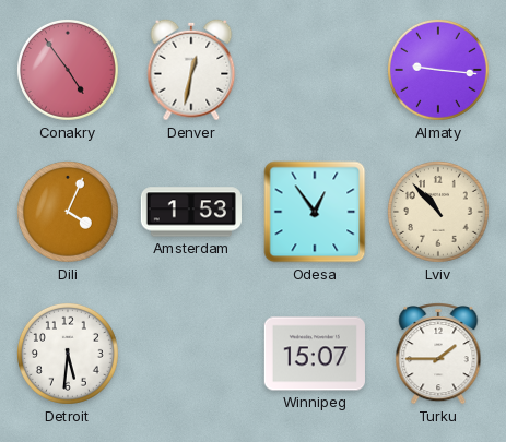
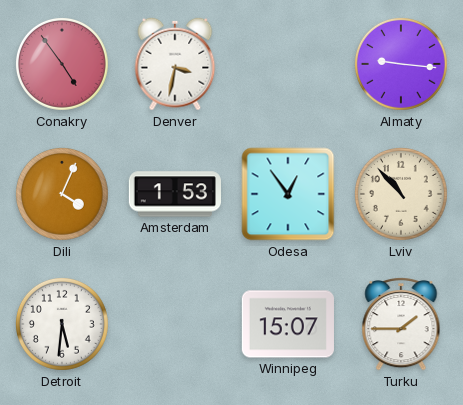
Denver: 12:32 -> 3:32
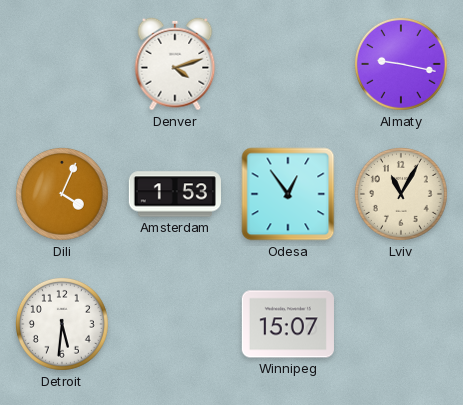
Conakry: 4:54 -> none
Denver: 3:32 -> 4:12
Almaty: 9:16 -> 9:17
Lviv: 10:53 -> 11:05
Turku: 1:45 -> none
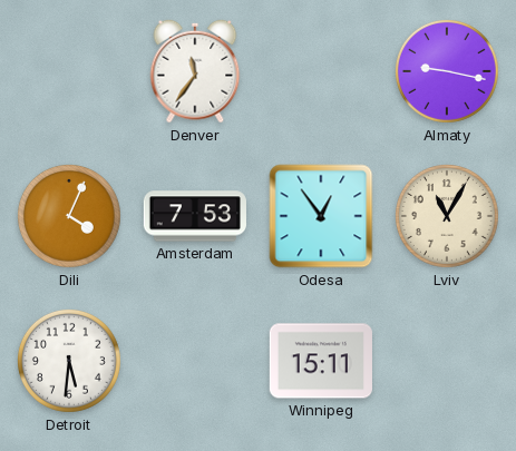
Denver: 4:12 -> 11:36
Amsterdam: 1:53 -> 7:53
Winnipeg: 15:07 -> 15:11
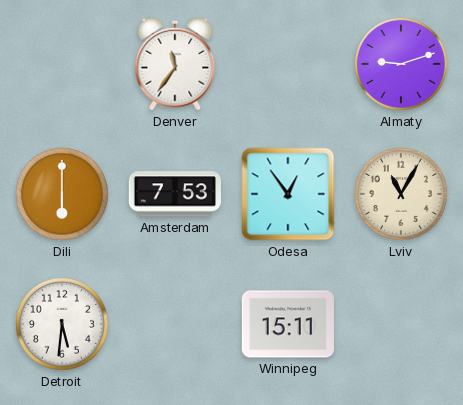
Almaty: 9:17 -> 9:12
Dili: 4:04 -> 6:00
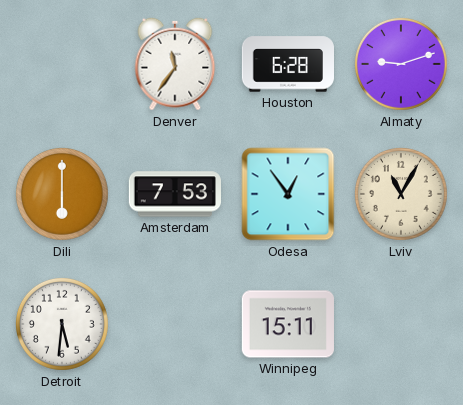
Houston: none -> 6:28
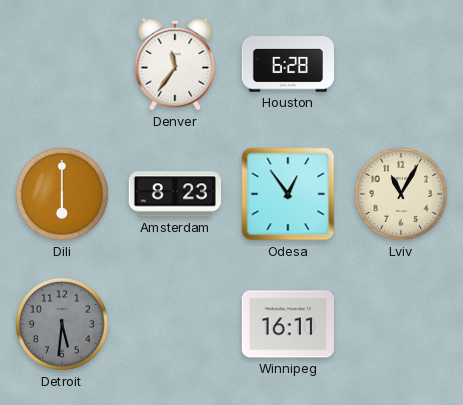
Almaty: 9:12 -> none
Amsterdam: 7:53 -> 8:23
Detroit dial: white -> grey
Winnipeg: 15:11 -> 16:11
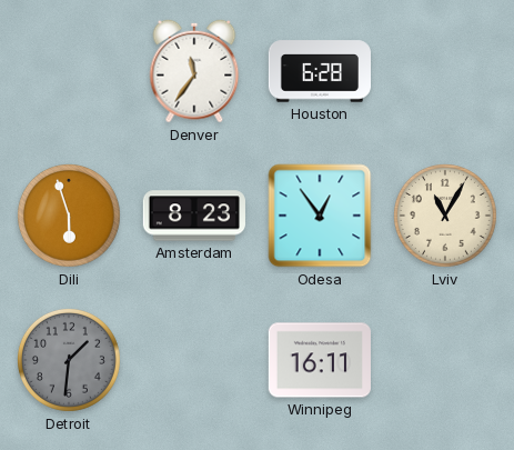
Dili: 6:00 -> 5:57
Detroit: 5:31 -> 1:31
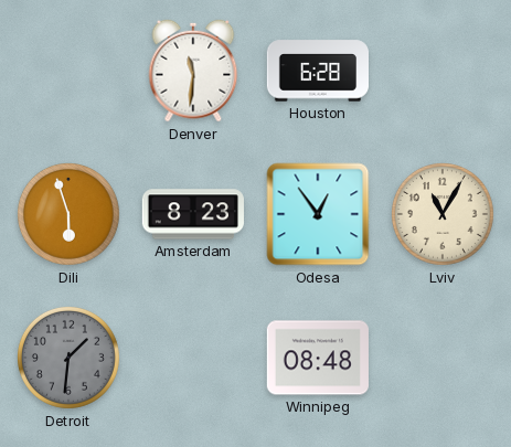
Denver: 11:36 -> 11:31
Winnipeg: 16:11 -> 08:48
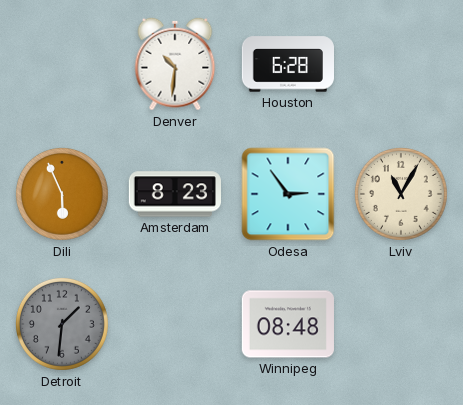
Denver: 11:31 -> 10:31
Dili: 5:57 -> 5:56
Odesa: 12:54 -> 2:54
